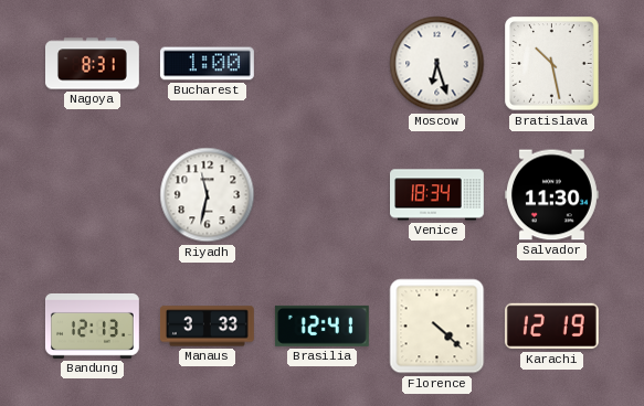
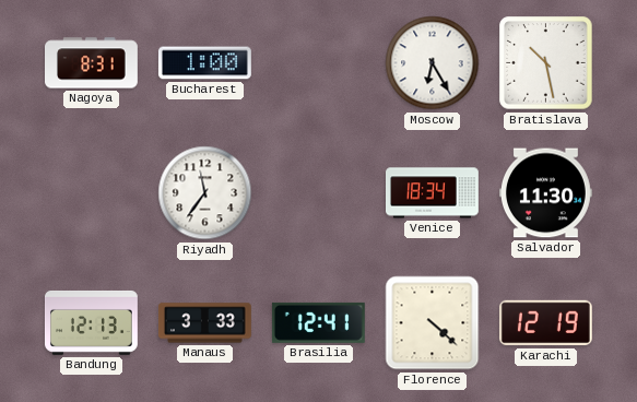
Moscow: 6:27 -> 6:25
Riyadh: 11:32 -> 11:36
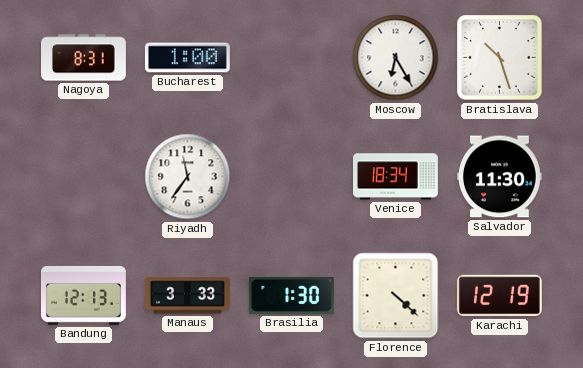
Bratislava: 10:28 -> 10:27
Brasilia: 12:41 -> 1:30
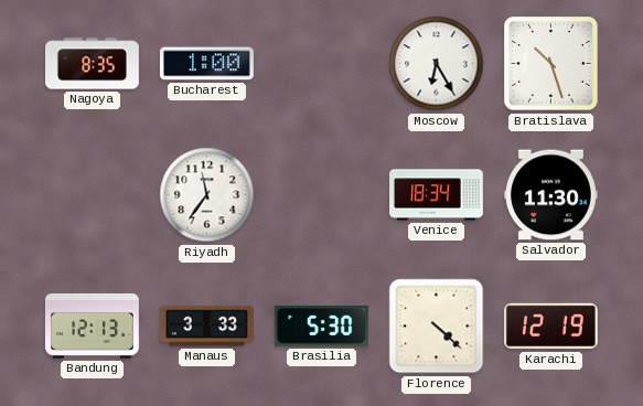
Nagoya: 8:31 -> 8:35
Brasilia: 1:30 -> 5:30
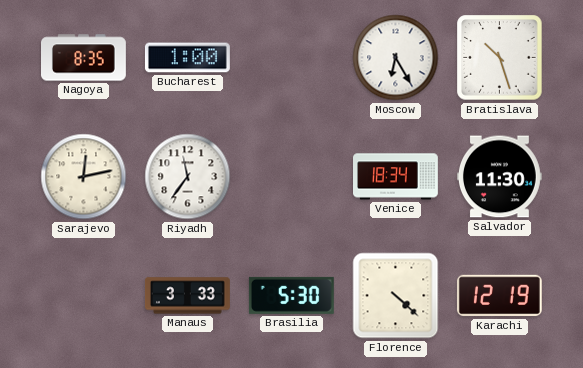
Sarajevo: none -> 12:13
Bandung: 12:13 -> none
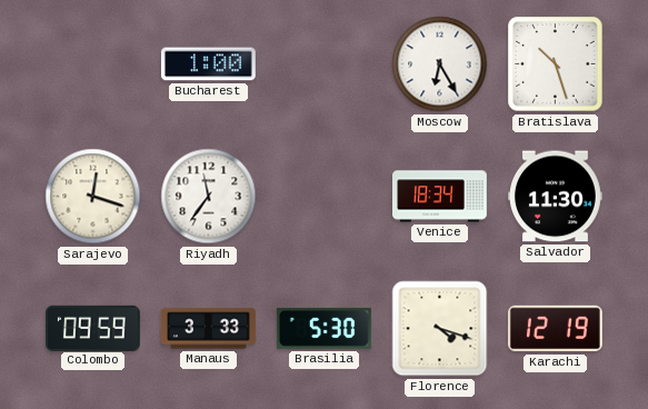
Nagoya: 8:35 -> none
Sarajevo: 12:13 -> 12:18
Colombo: none -> 09:59
Florence: 4:22 -> 4:18
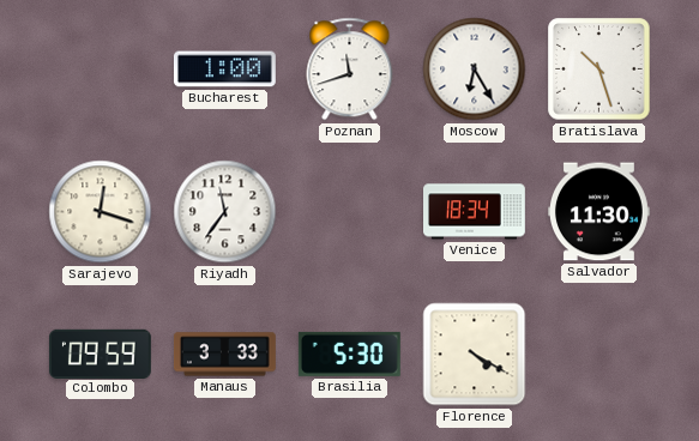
Poznan: none -> 11:42
Florence: 4:18 -> 4:20
Karachi: 12:19 -> none
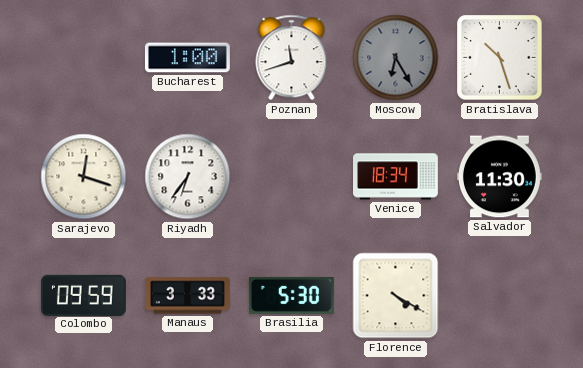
Moscow dial: white -> grey
Riyadh: 11:36 -> 6:36
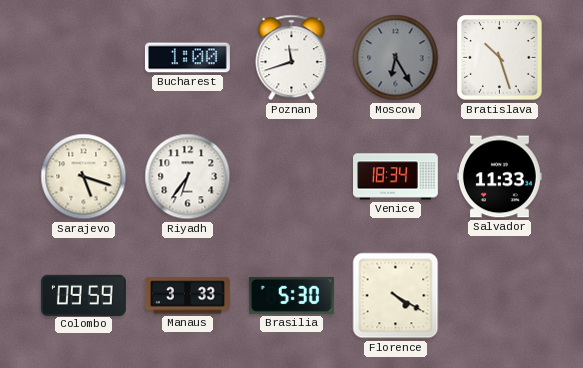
Sarajevo: 12:18 -> 5:18
Salvador: 11:30 -> 11:33
